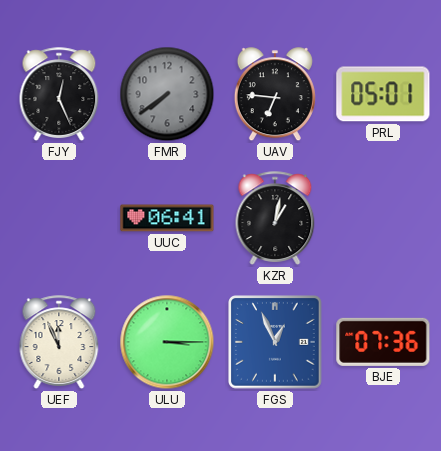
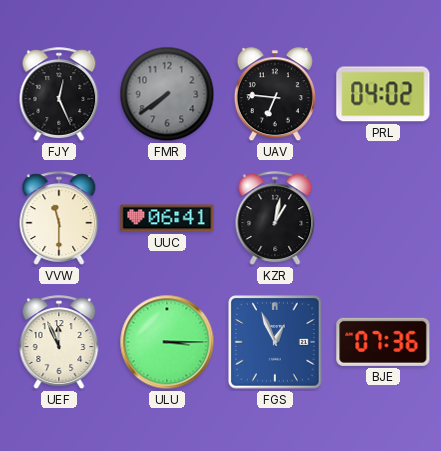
PRL: 05:01 -> 04:02
VVW: none -> 11:30
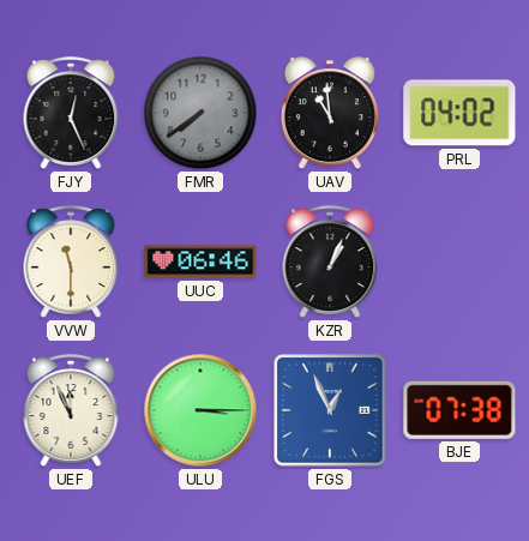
UAV: 6:46 -> 10:59
UUC: 06:41 -> 06:46
KZR: 1:02 -> 1:04
BJE: 07:36 -> 07:38
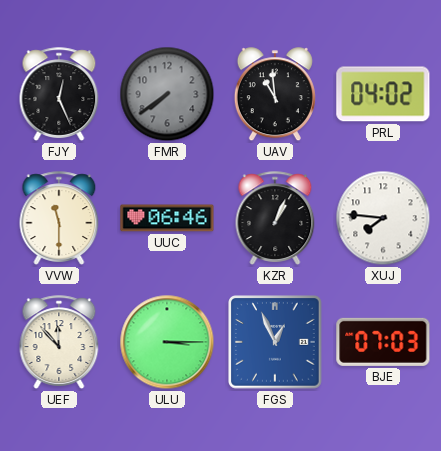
XUJ: none -> 7:46
UEF: 11:56 -> 11:53
BJE: 07:38 -> 07:03
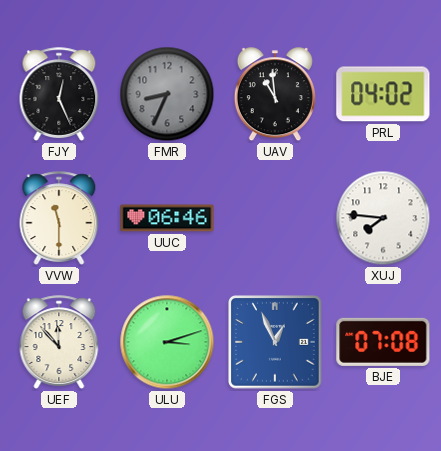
FMR: 7:39 -> 8:34
KZR: 1:04 -> none
ULU: 3:15 -> 3:12
BJE: 07:03 -> 07:08
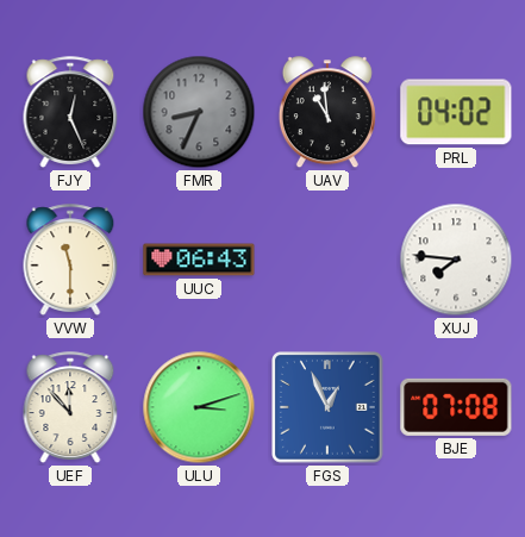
UUC: 06:46 -> 06:43
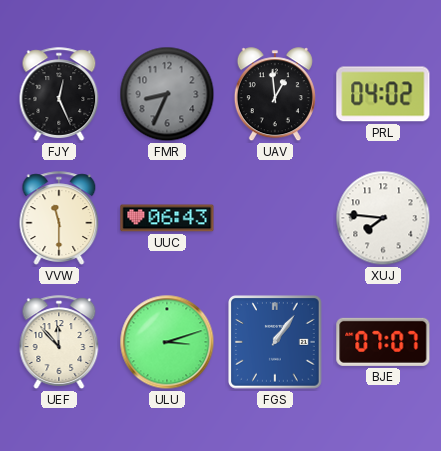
UAV: 10:59 -> 12:59
FGS: 12:56 -> 1:06
BJE: 07:08 -> 07:07
